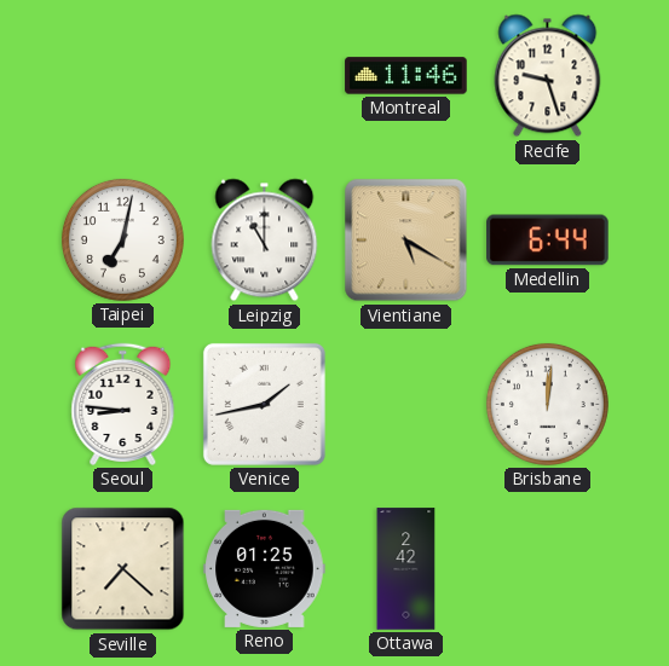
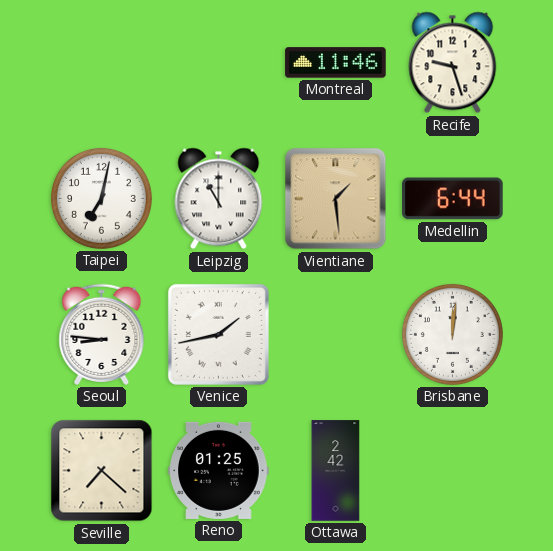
Vientiane: 5:20 -> 1:29
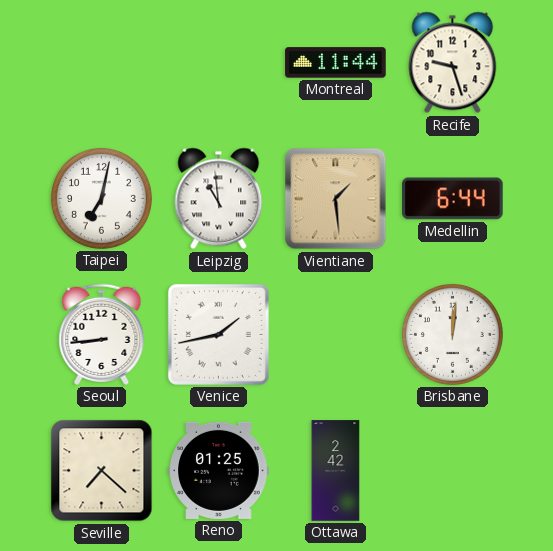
Montreal: 11:46 -> 11:44
Leipzig: 11:00 -> 10:59
Seoul: 8:46 -> 8:44
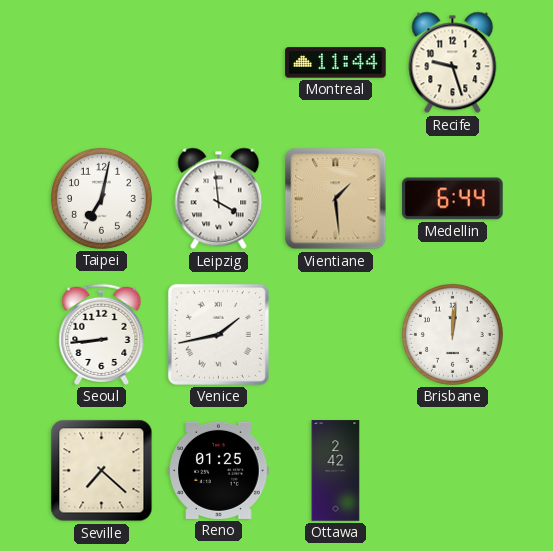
Leipzig: 10:59 -> 3:59
